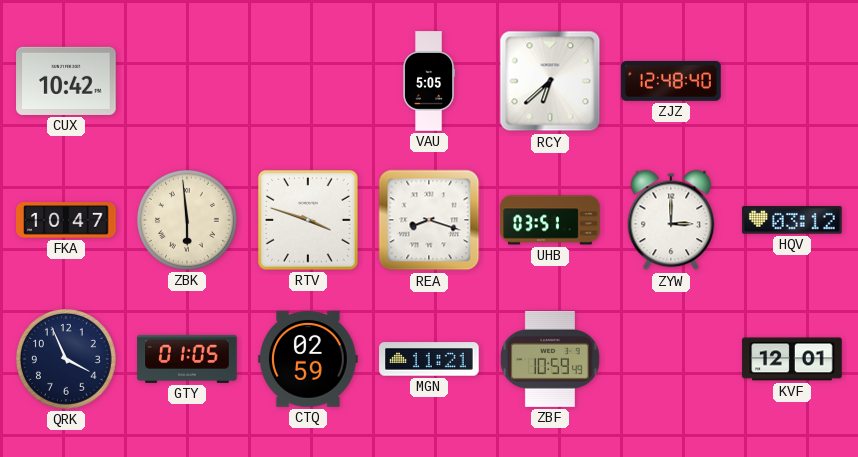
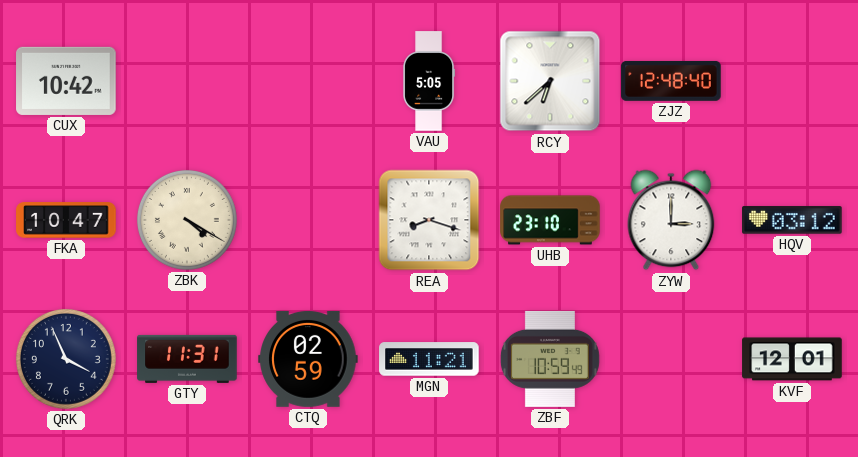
ZBK: 5:59 -> 4:20
RTV: 3:48 -> none
UHB: 03:51 -> 23:10
GTY: 01:05 -> 11:31
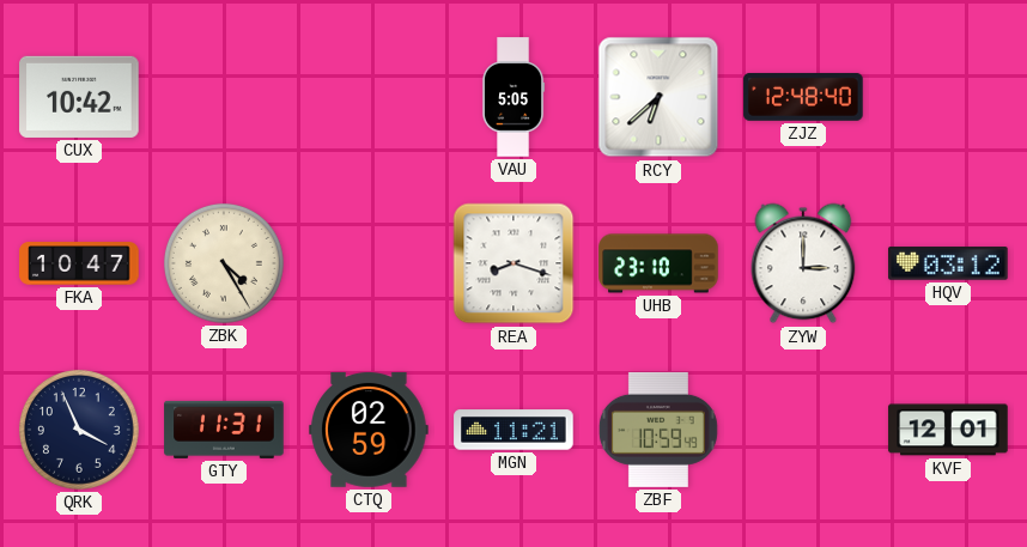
ZBK: 4:20 -> 4:25
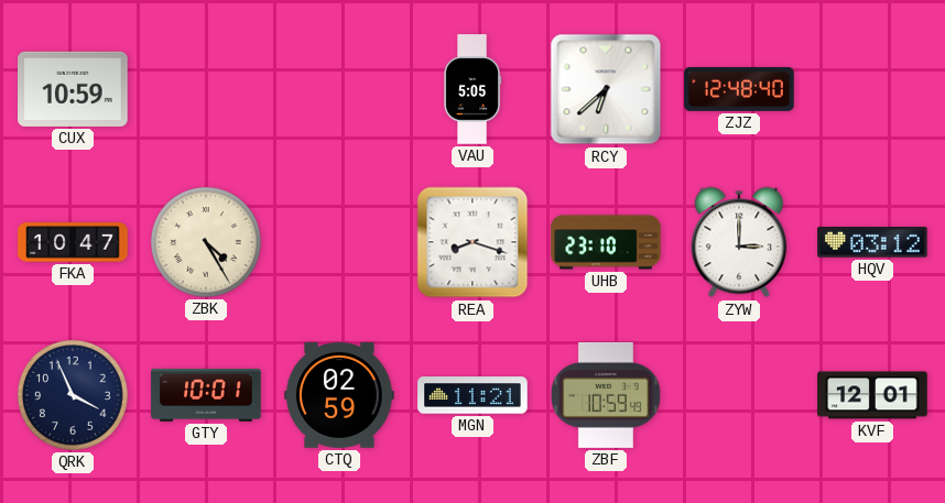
CUX: 10:42 -> 10:59
GTY: 11:31 -> 10:01
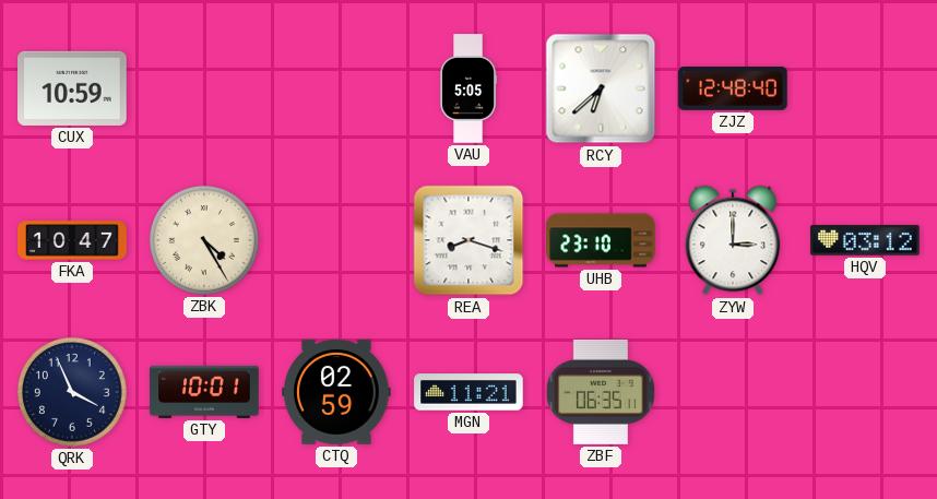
ZBF: 10:59 -> 06:35
KVF: 12:01 -> none
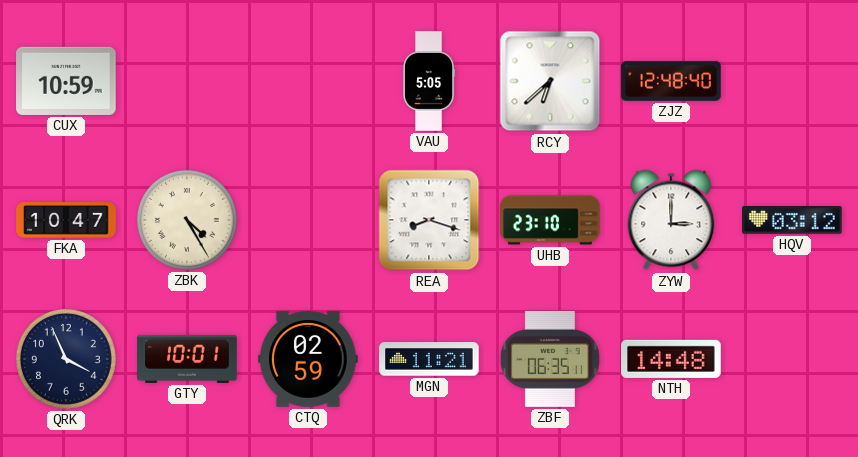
NTH: none -> 14:48
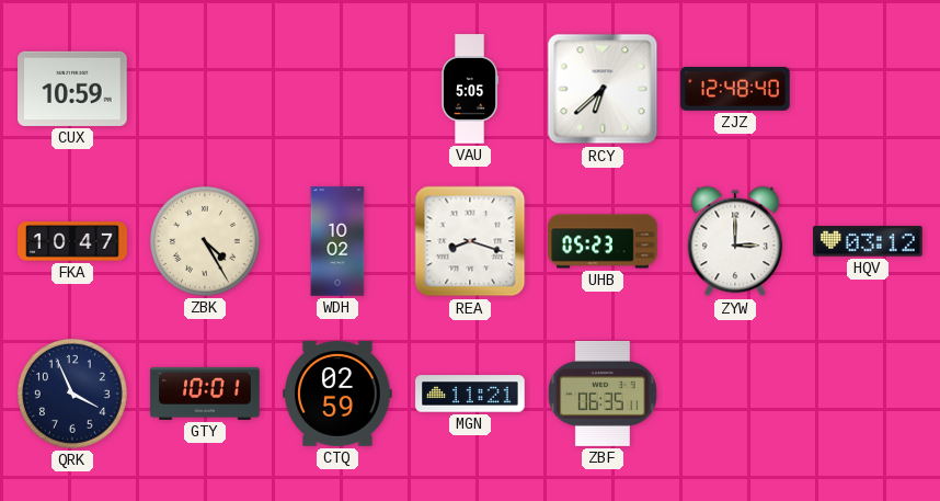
WDH: none -> 10:02
UHB: 23:10 -> 05:23
NTH: 14:48 -> none
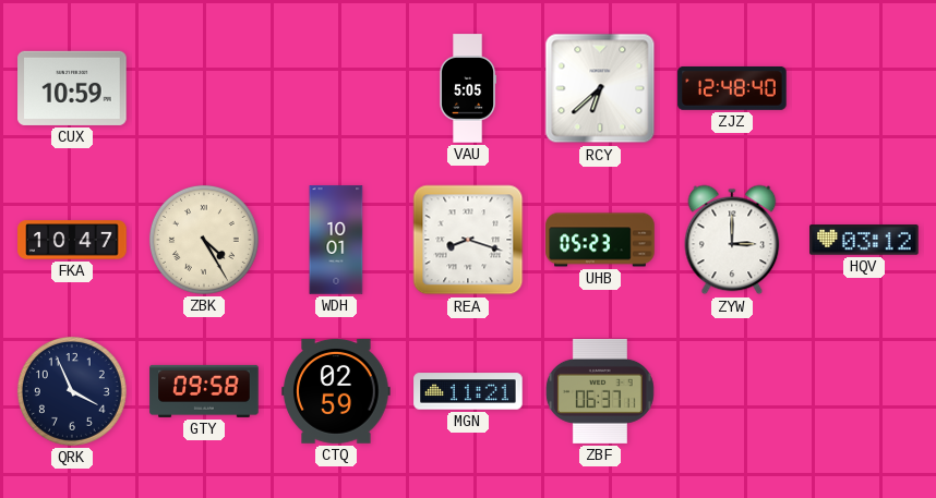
WDH: 10:02 -> 10:01
GTY: 10:01 -> 09:58
ZBF: 06:35 -> 06:37
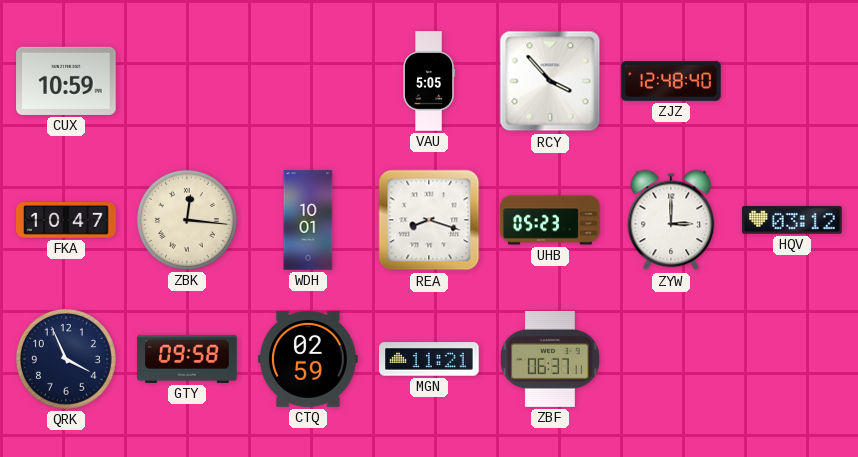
RCY: 6:38 -> 3:53
ZBK: 4:25 -> 12:16
